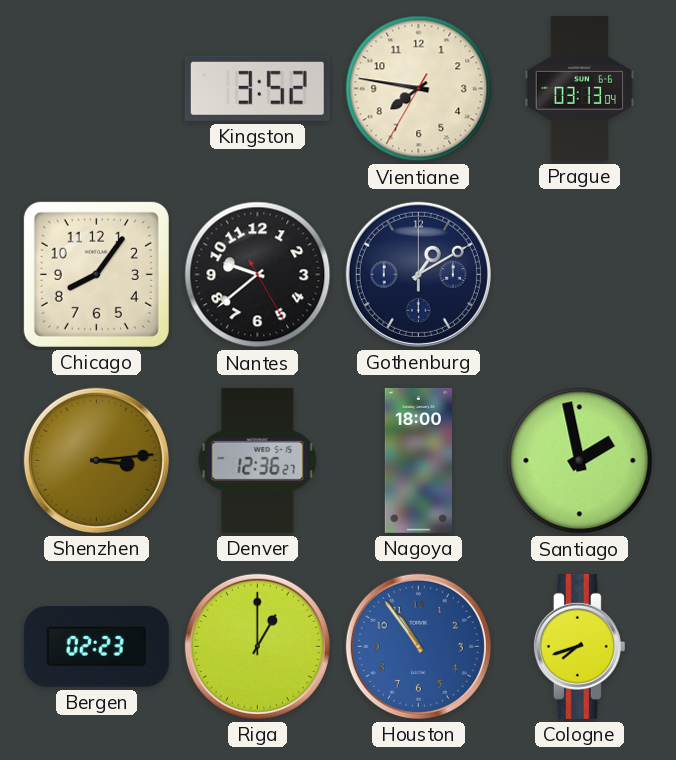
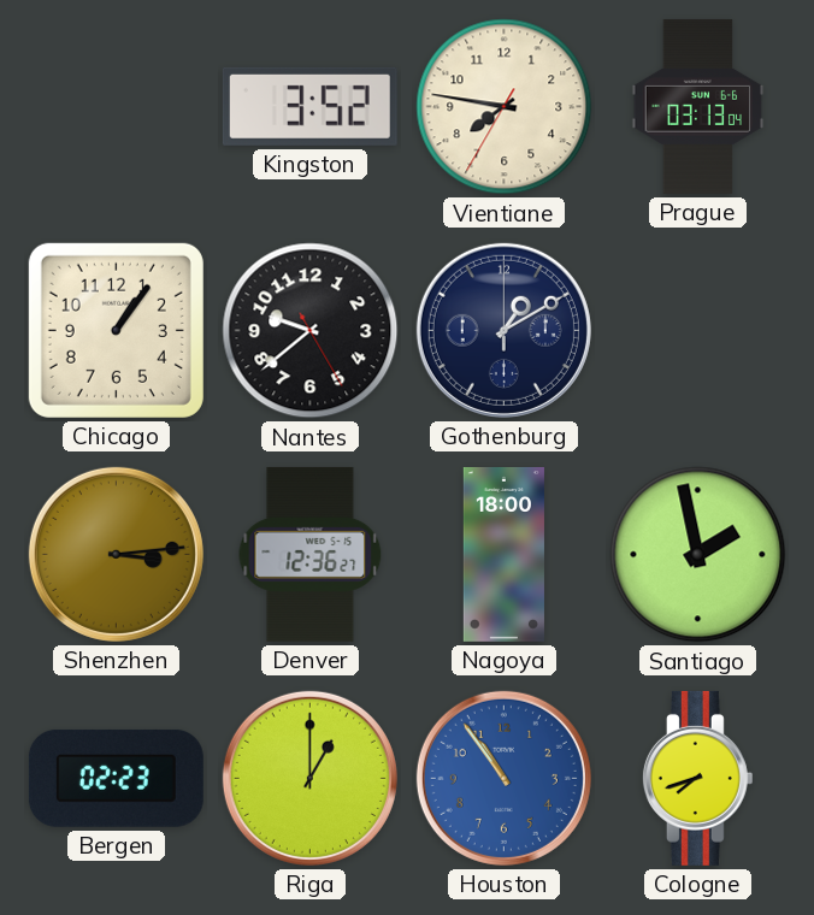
Chicago: 8:06 -> 1:06
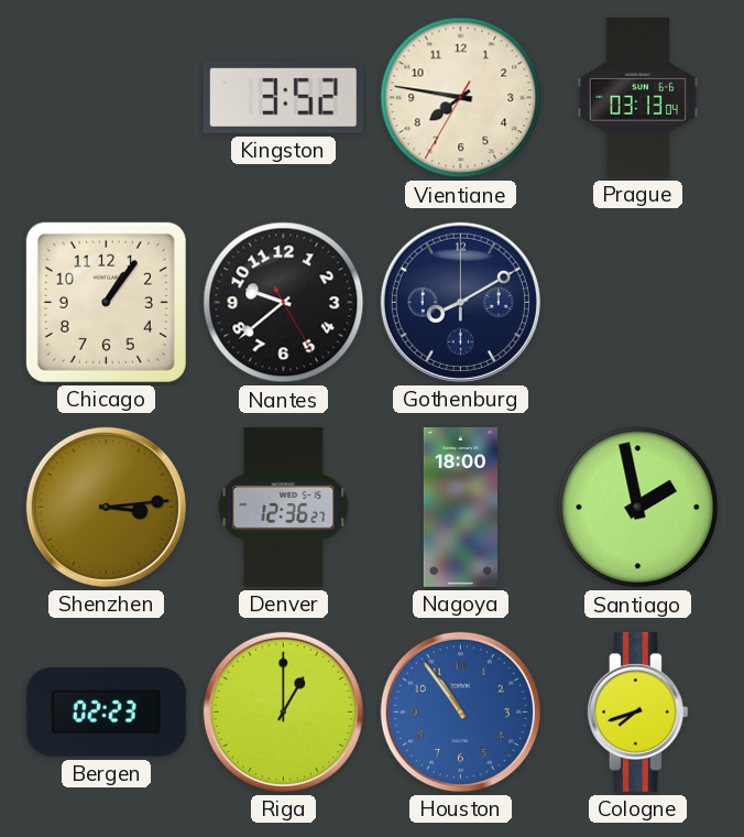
Gothenburg: 1:10 -> 8:10
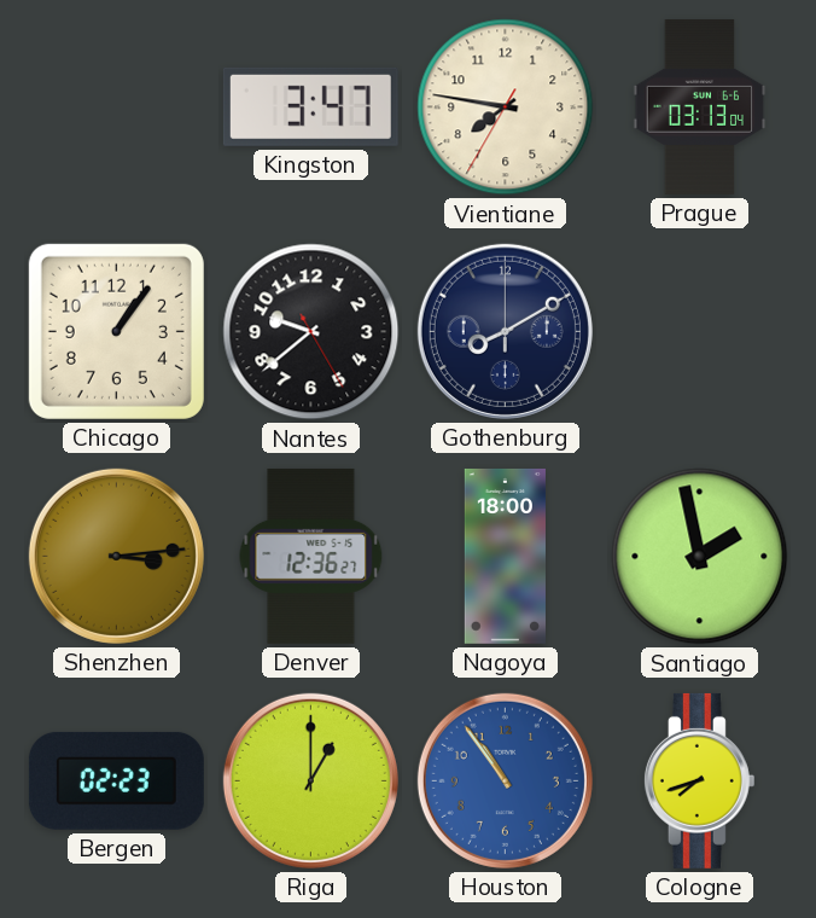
Kingston: 3:52 -> 3:47
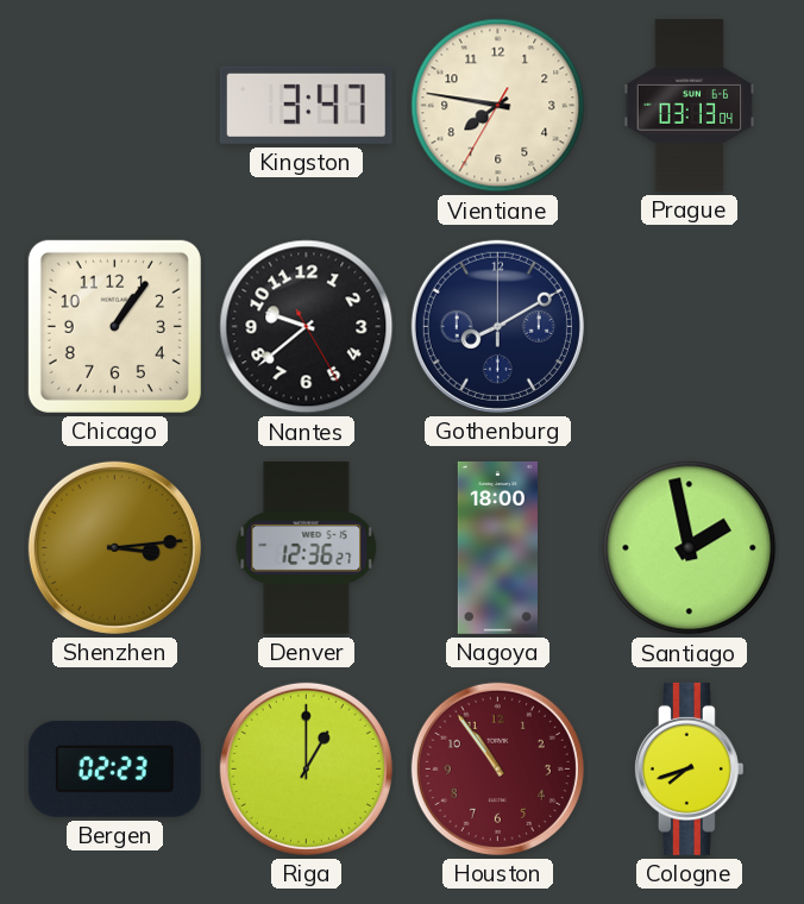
Houston dial: blue -> burgundy
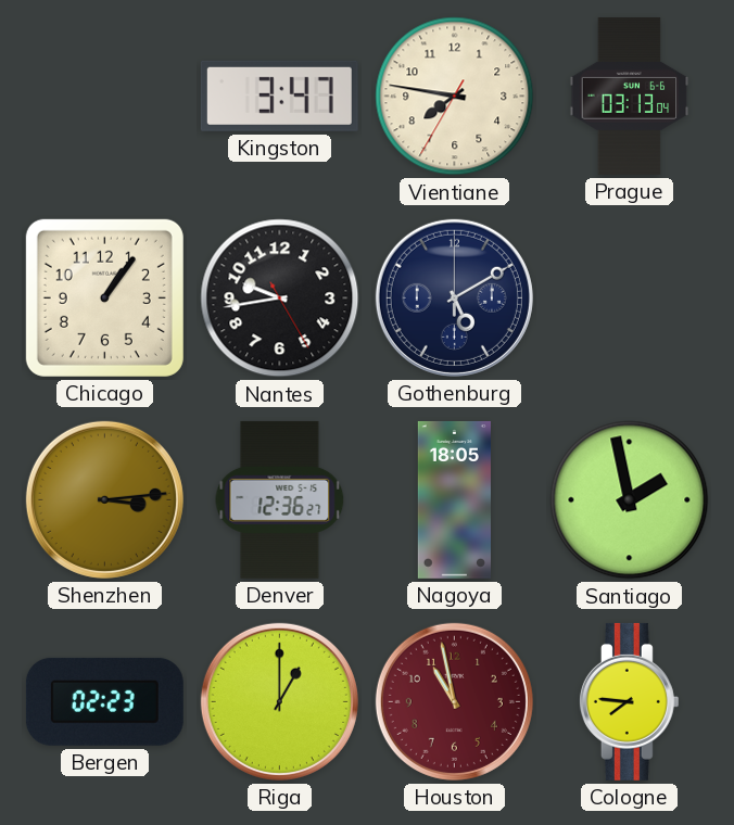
Nantes: 9:38 -> 9:43
Gothenburg: 8:10 -> 5:10
Nagoya: 18:00 -> 18:05
Houston: 10:54 -> 10:58
Cologne: 7:42 -> 7:46
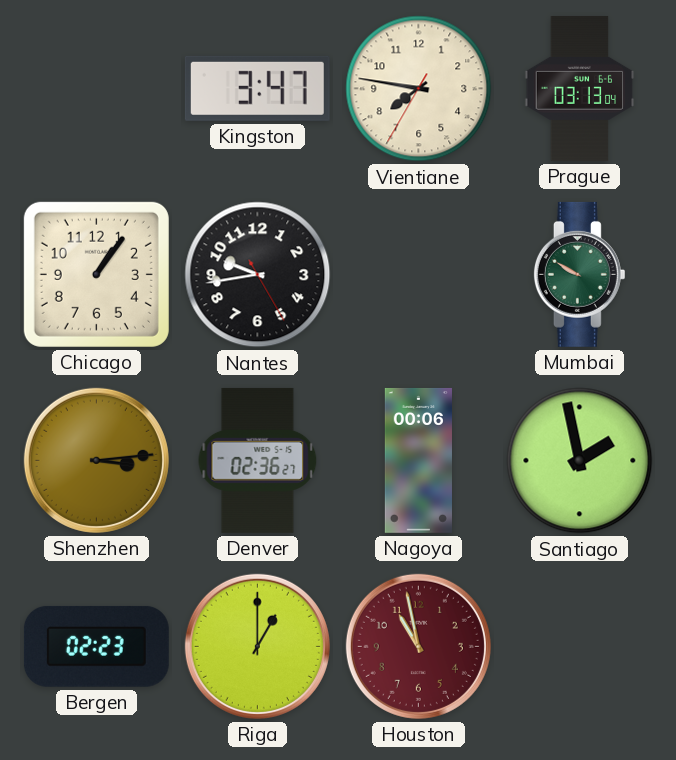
Gothenburg: 5:10 -> none
Mumbai: none -> 9:50
Denver: 12:36 -> 02:36
Nagoya: 18:05 -> 00:06
Cologne: 7:46 -> none
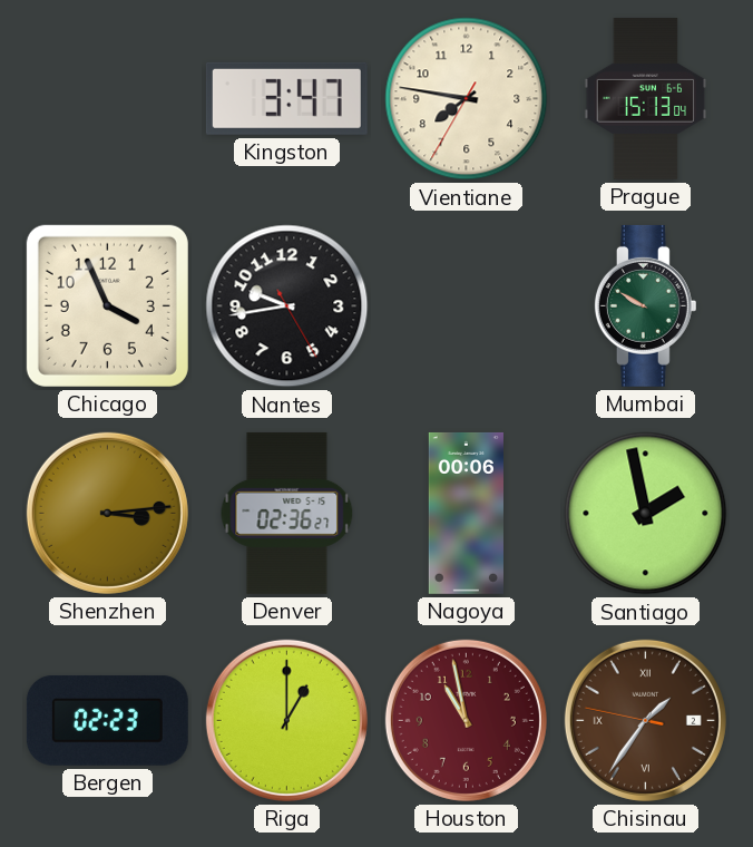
Prague: 03:13 -> 15:13
Chicago: 1:06 -> 3:56
Chisinau: none -> 1:35
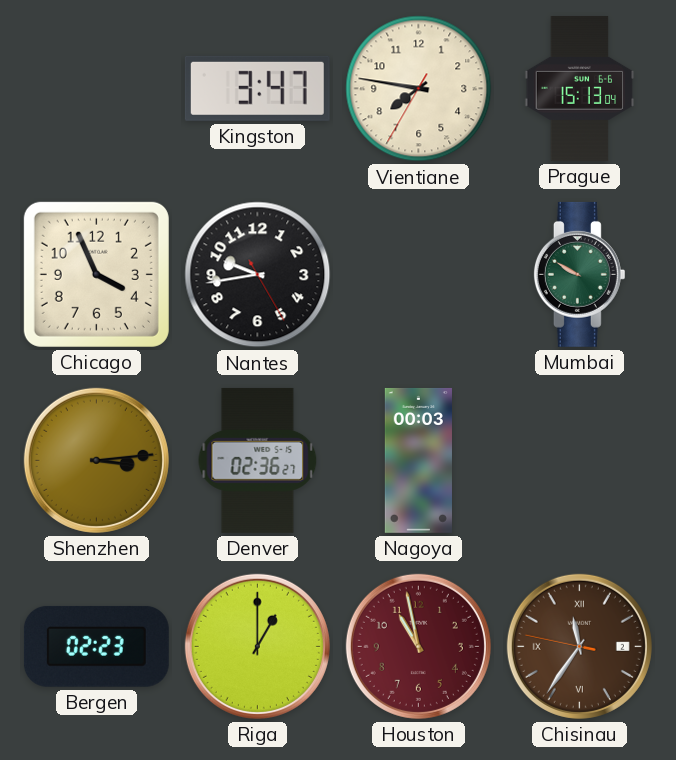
Nagoya: 00:06 -> 00:03
Santiago: 1:58 -> none
Chisinau: 1:35 -> 11:35
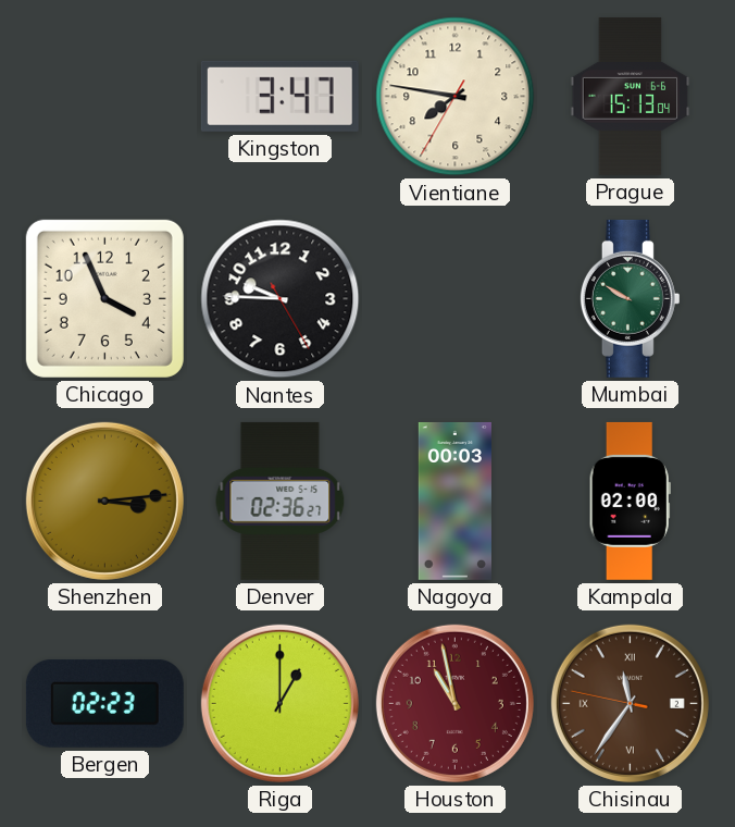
Nantes: 9:43 -> 9:45
Kampala: none -> 02:00
